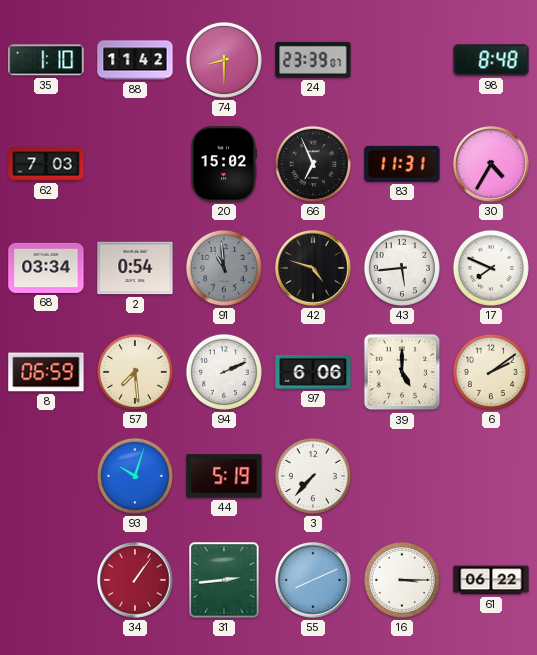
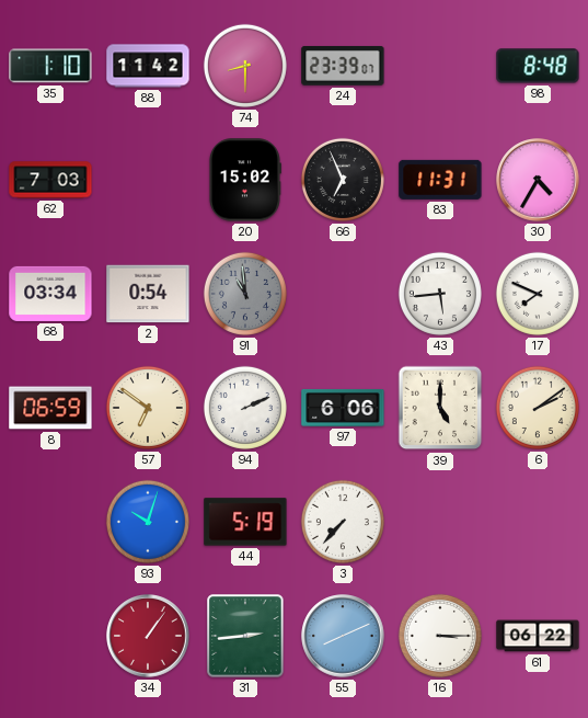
42: 4:48 -> none
57: 7:29 -> 6:51
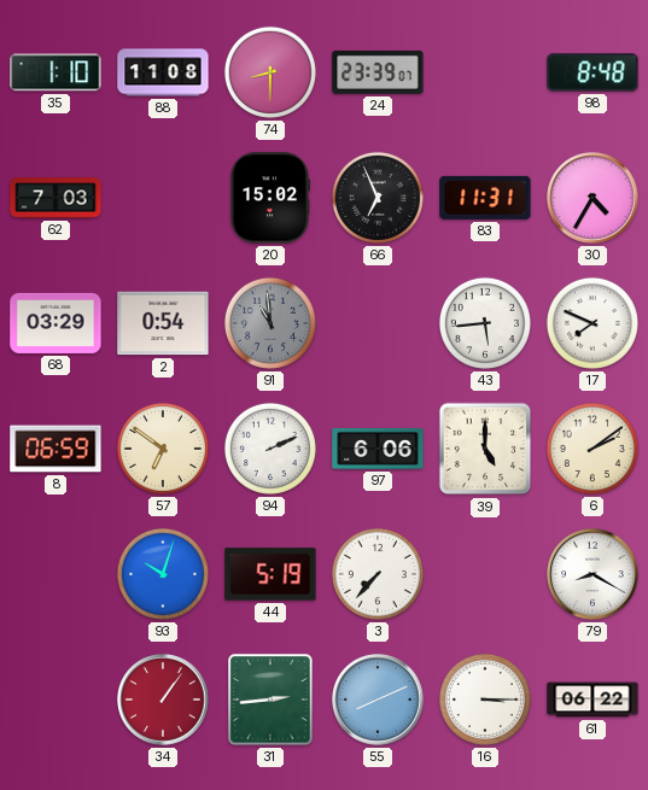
88: 11:42 -> 11:08
68: 03:34 -> 03:29
79: none -> 8:20
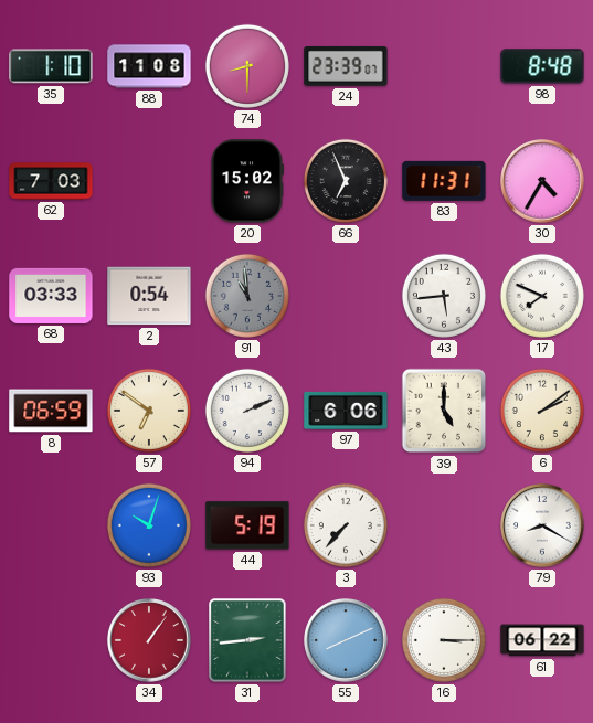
68: 03:29 -> 03:33
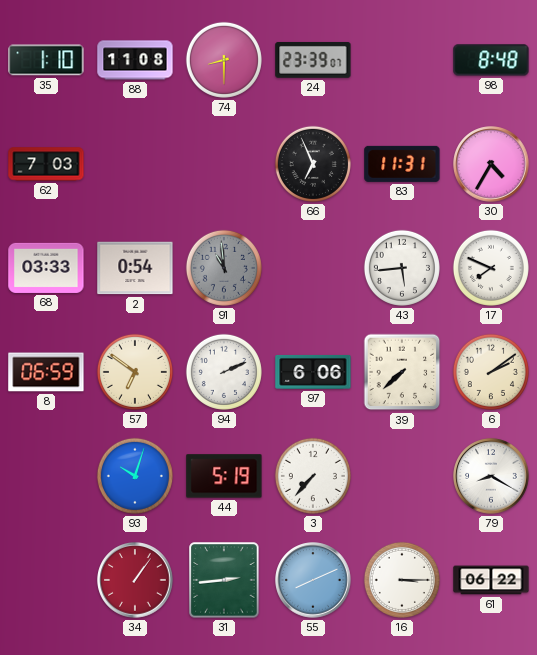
20: 15:02 -> none
39: 5:00 -> 7:38
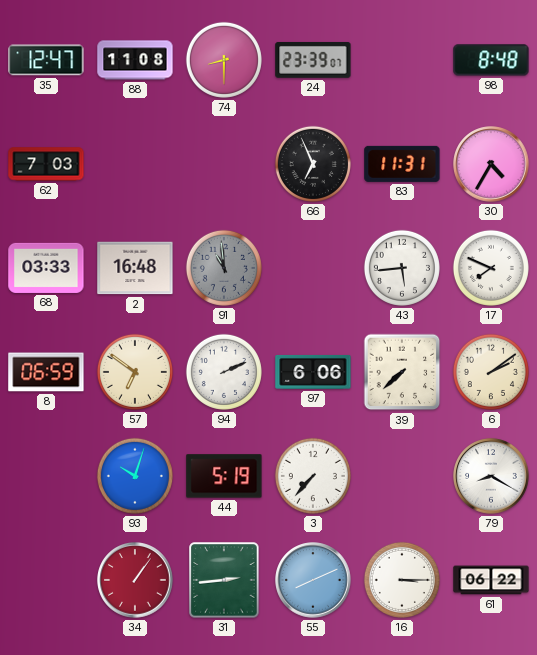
35: 1:10 -> 12:47
2: 0:54 -> 16:48
